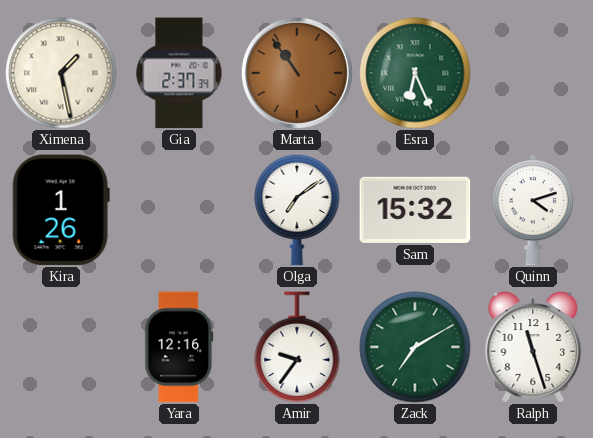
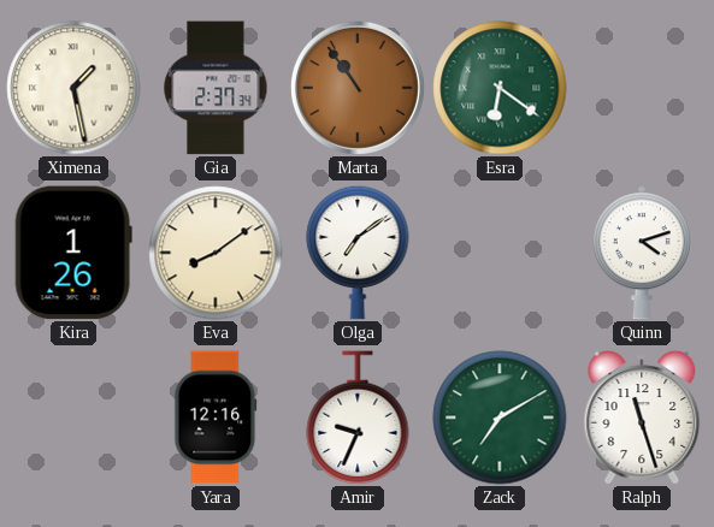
Esra: 6:26 -> 6:21
Eva: none -> 8:09
Sam: 15:32 -> none
Amir: 9:36 -> 9:34
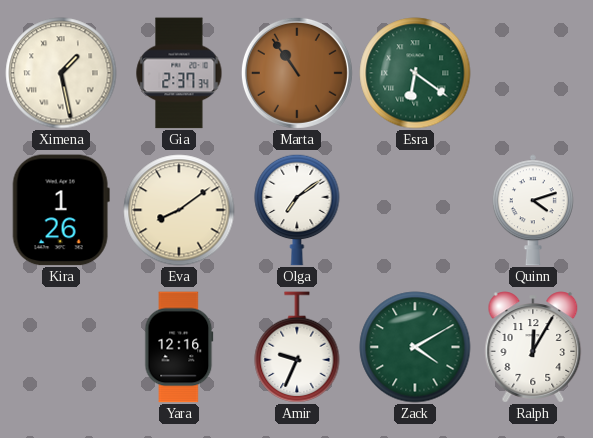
Zack: 7:10 -> 4:10
Ralph: 11:27 -> 12:05
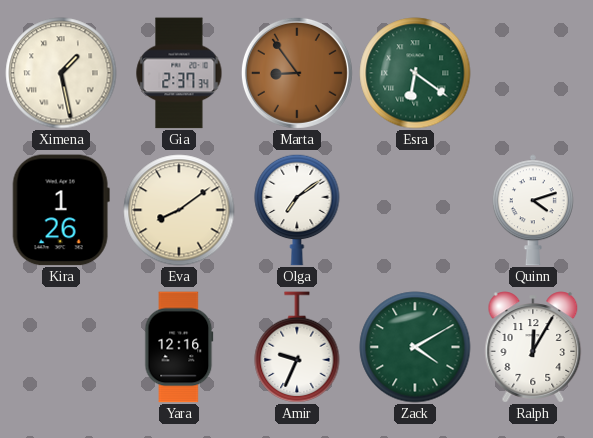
Marta: 10:54 -> 8:54
